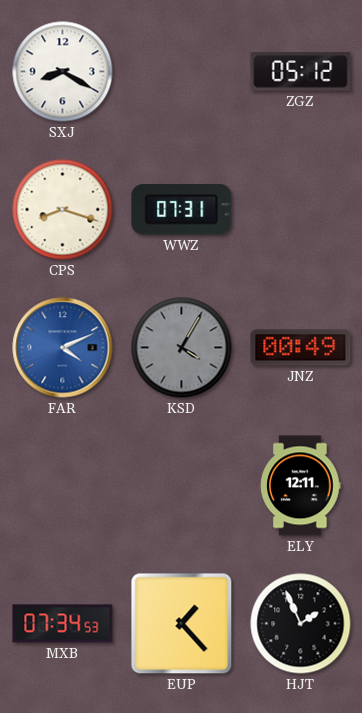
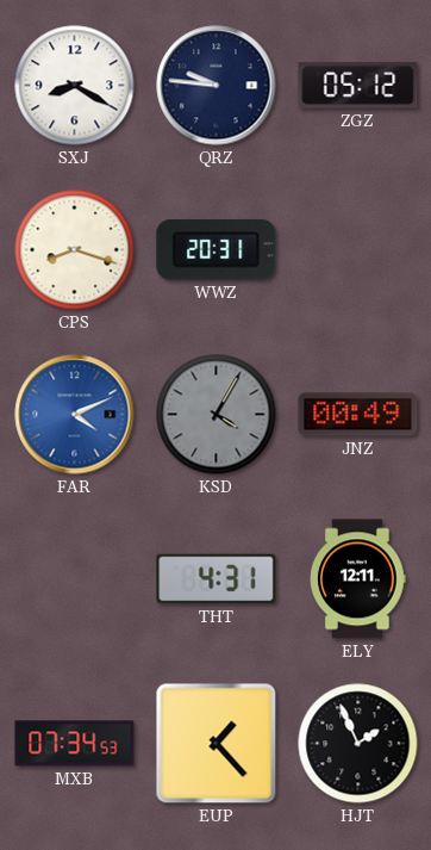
QRZ: none -> 9:46
WWZ: 07:31 -> 20:31
THT: none -> 4:31
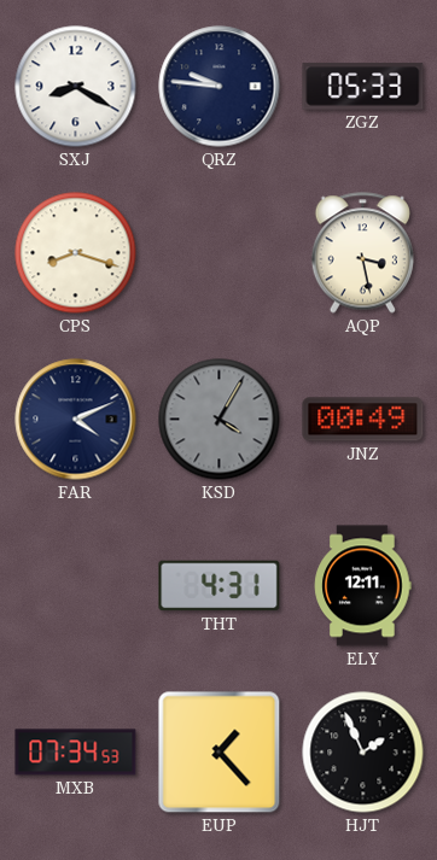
ZGZ: 05:12 -> 05:33
WWZ: 20:31 -> none
AQP: none -> 3:28
FAR dial: blue -> navy
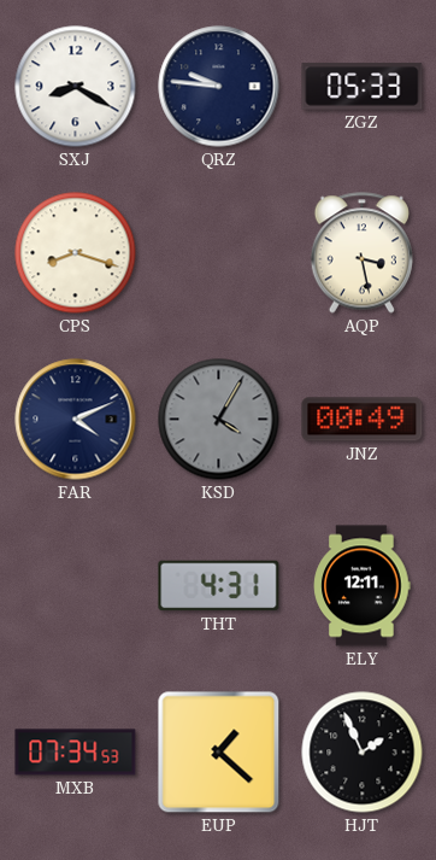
EUP: 1:23 -> 1:22
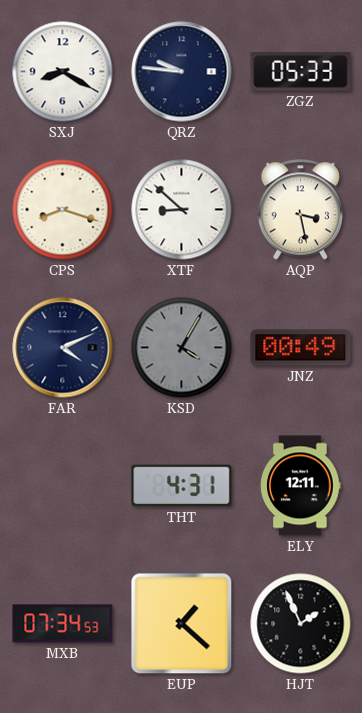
XTF: none -> 8:52
